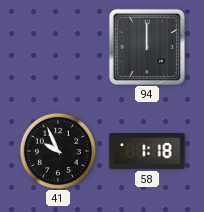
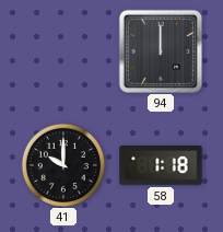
41: 9:56 -> 10:00
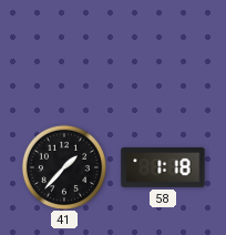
94: 12:00 -> none
41: 10:00 -> 1:37
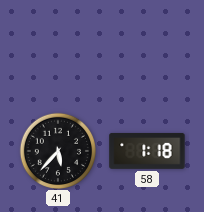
41: 1:37 -> 5:37
